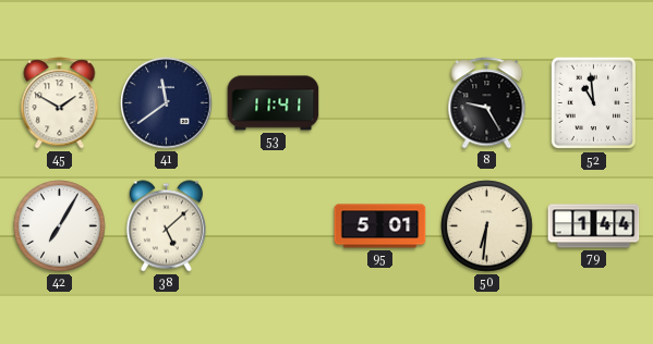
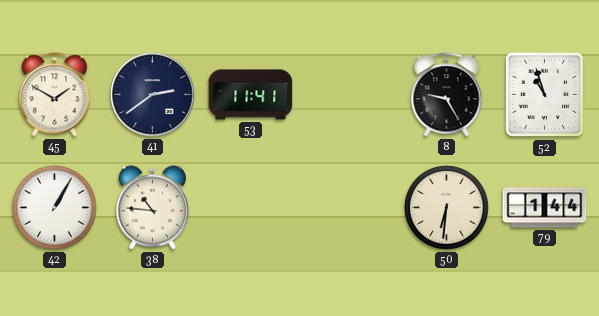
41: 11:39 -> 2:39
52: 10:59 -> 10:57
42: 7:05 -> 1:05
38: 5:08 -> 10:46
95: 5:01 -> none
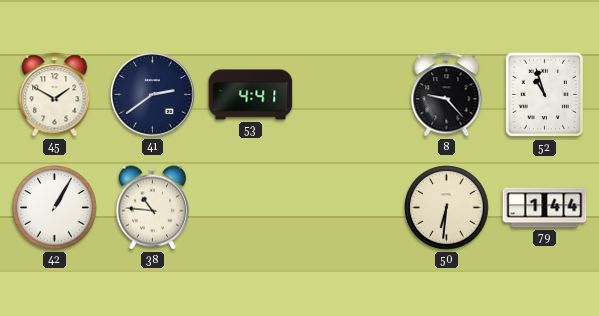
53: 11:41 -> 4:41
8: 9:25 -> 9:23
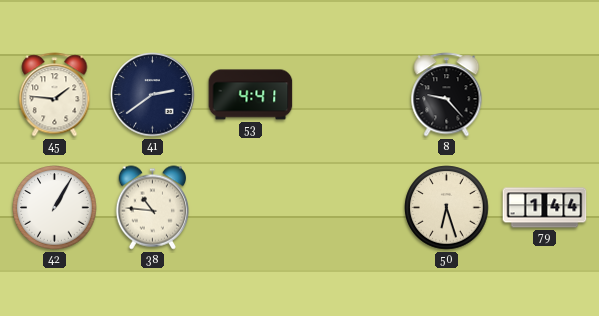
45: 1:50 -> 1:46
52: 10:57 -> none
50: 6:31 -> 6:27
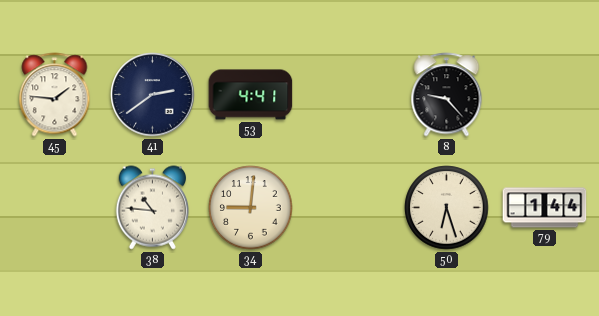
42: 1:05 -> none
34: none -> 9:01
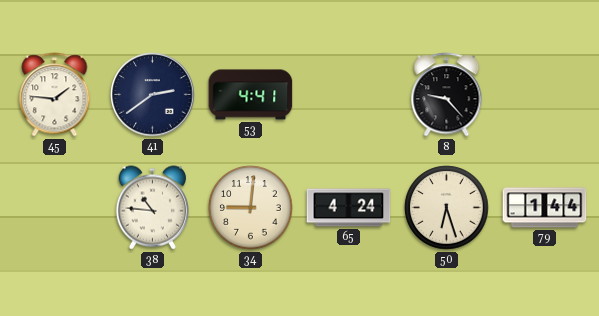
65: none -> 4:24
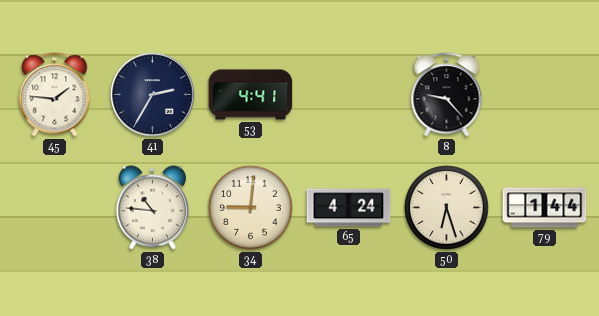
41: 2:39 -> 2:35
